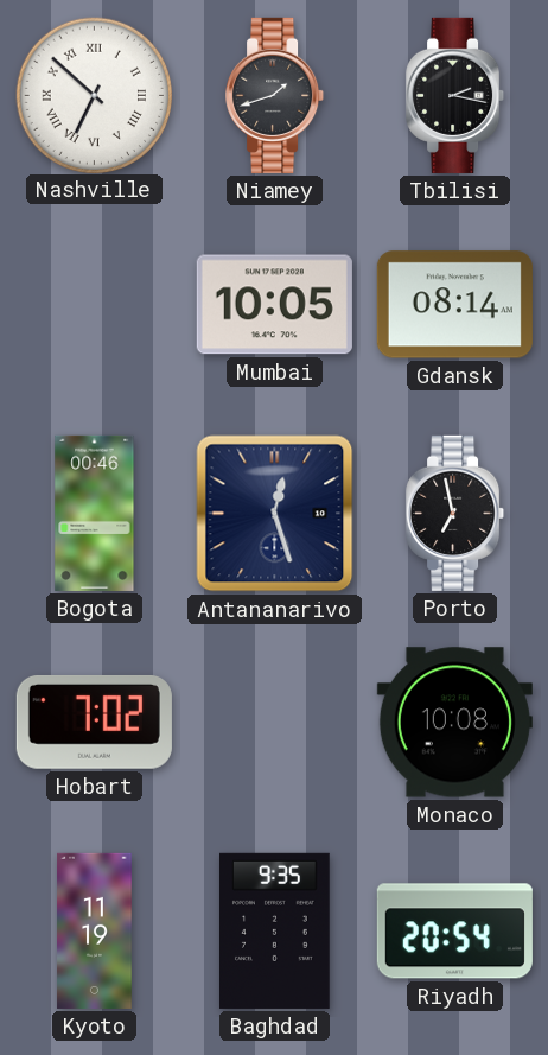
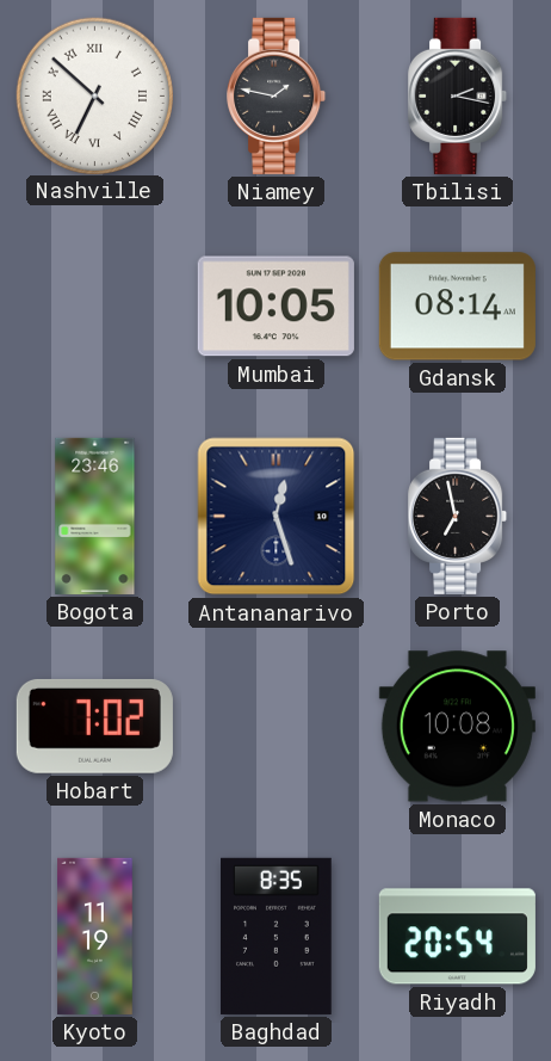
Niamey: 1:42 -> 1:47
Bogota: 00:46 -> 23:46
Baghdad: 9:35 -> 8:35
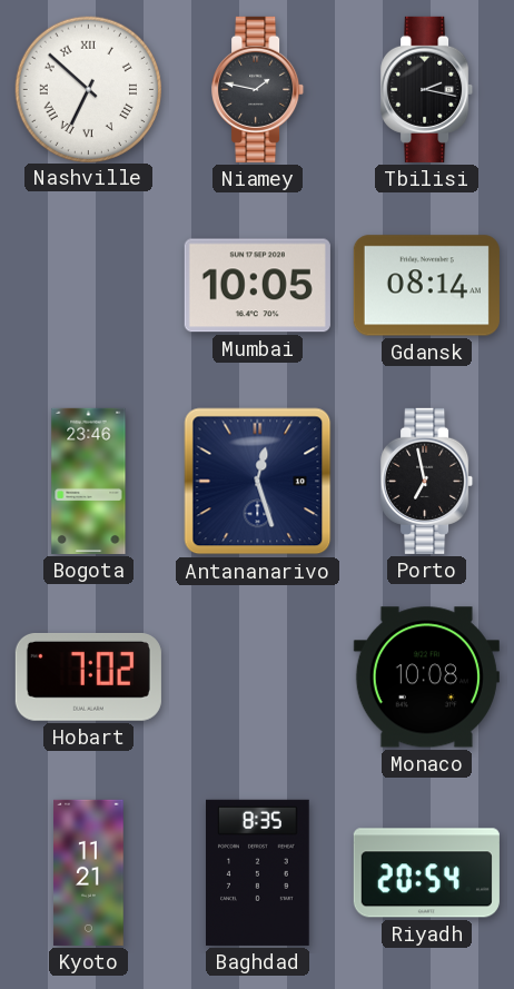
Kyoto: 11:19 -> 11:21
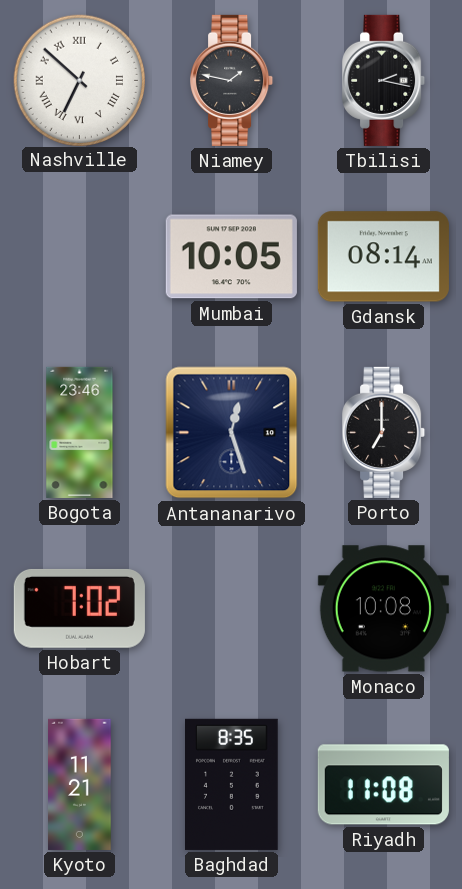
Porto: 6:58 -> 7:00
Riyadh: 20:54 -> 11:08
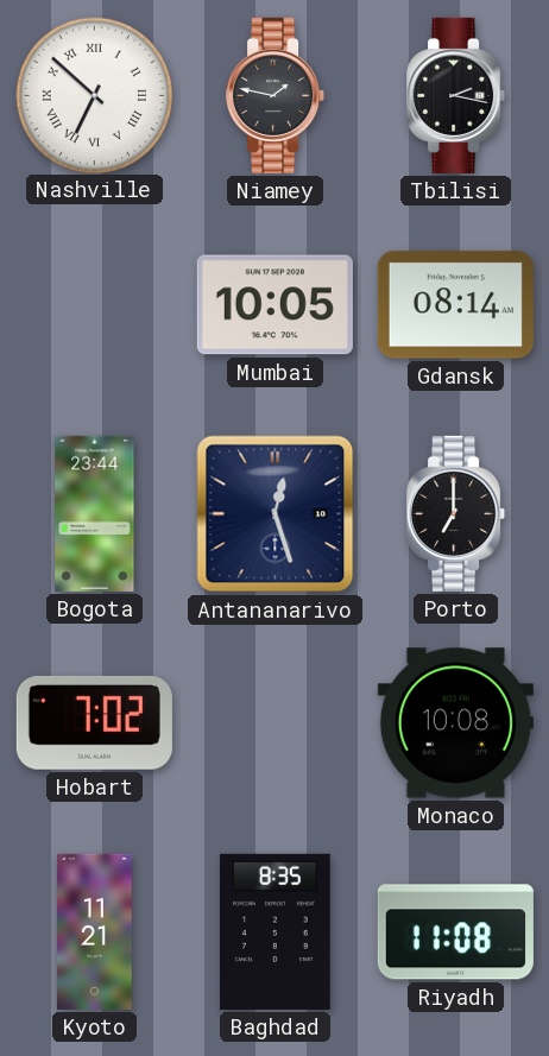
Bogota: 23:46 -> 23:44
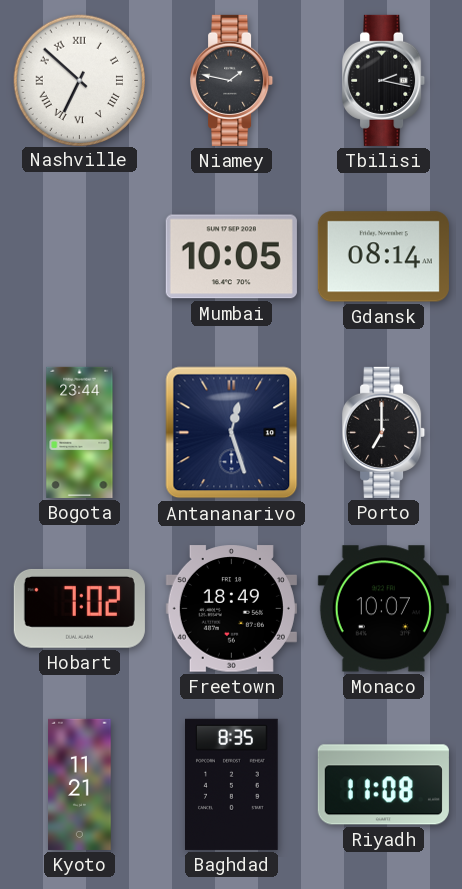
Freetown: none -> 18:49
Monaco: 10:08 -> 10:07
